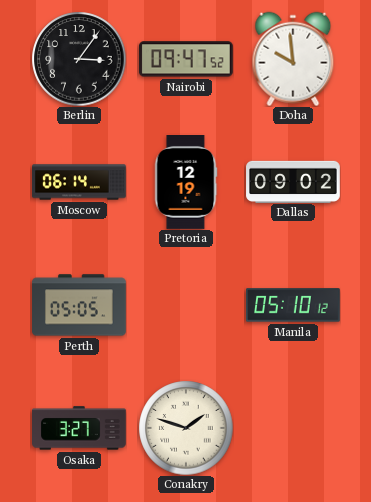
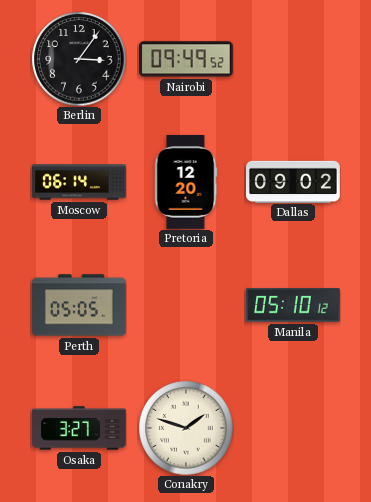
Nairobi: 09:47 -> 09:49
Doha: 9:59 -> none
Pretoria: 12:19 -> 12:20
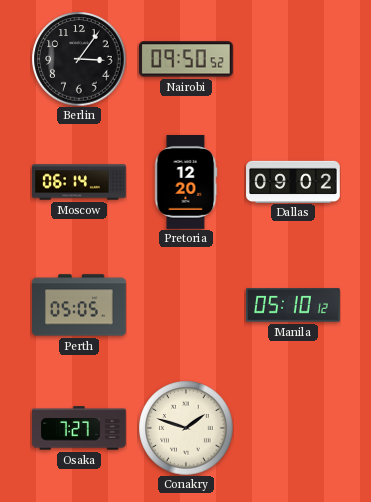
Nairobi: 09:49 -> 09:50
Osaka: 3:27 -> 7:27
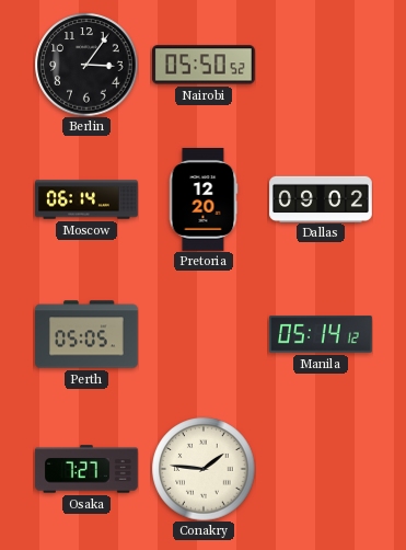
Nairobi: 09:50 -> 05:50
Manila: 05:10 -> 05:14
Conakry: 1:48 -> 1:46
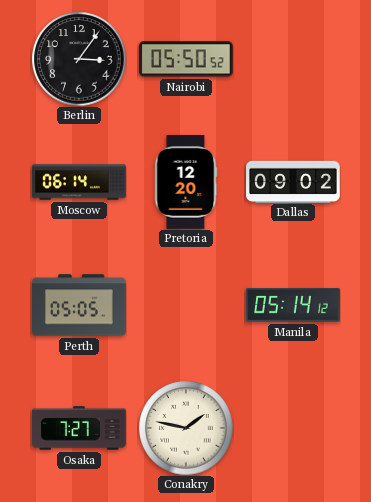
Conakry: 1:46 -> 1:47
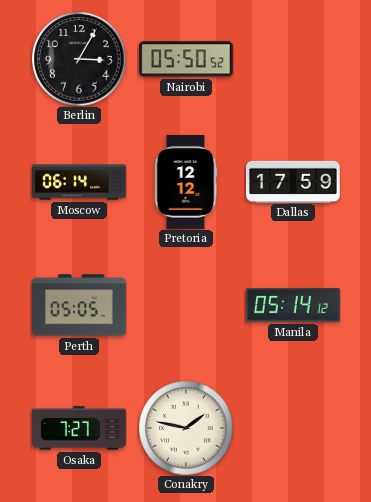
Berlin: 3:06 -> 3:05
Pretoria: 12:20 -> 12:12
Dallas: 09:02 -> 17:59
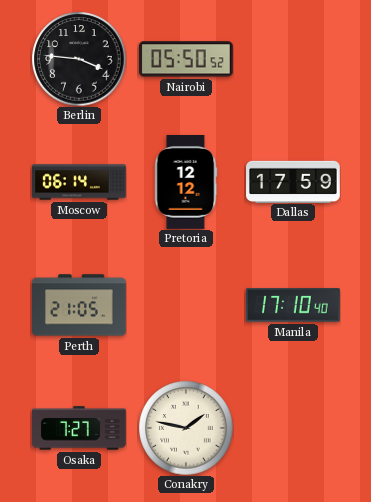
Berlin: 3:05 -> 3:46
Perth: 05:05 -> 21:05
Manila: 05:14 -> 17:10
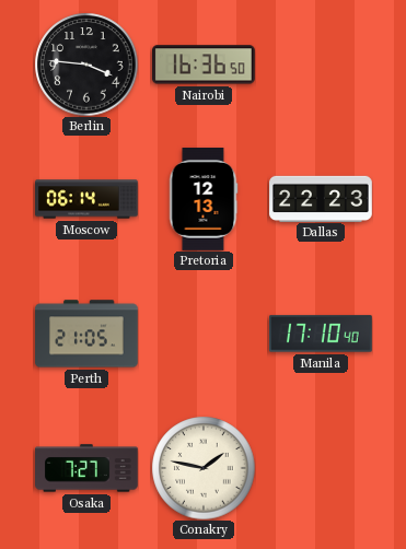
Nairobi: 05:50 -> 16:36
Pretoria: 12:12 -> 12:13
Dallas: 17:59 -> 22:23
